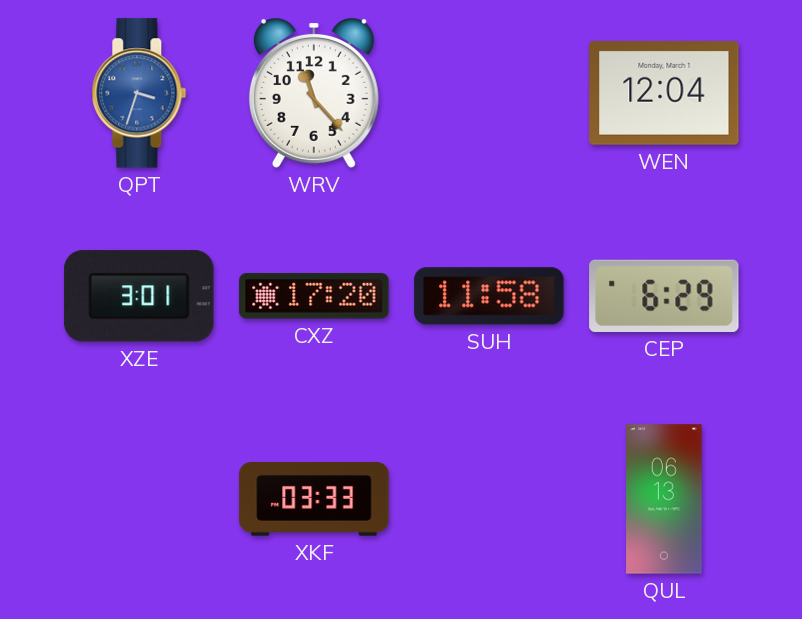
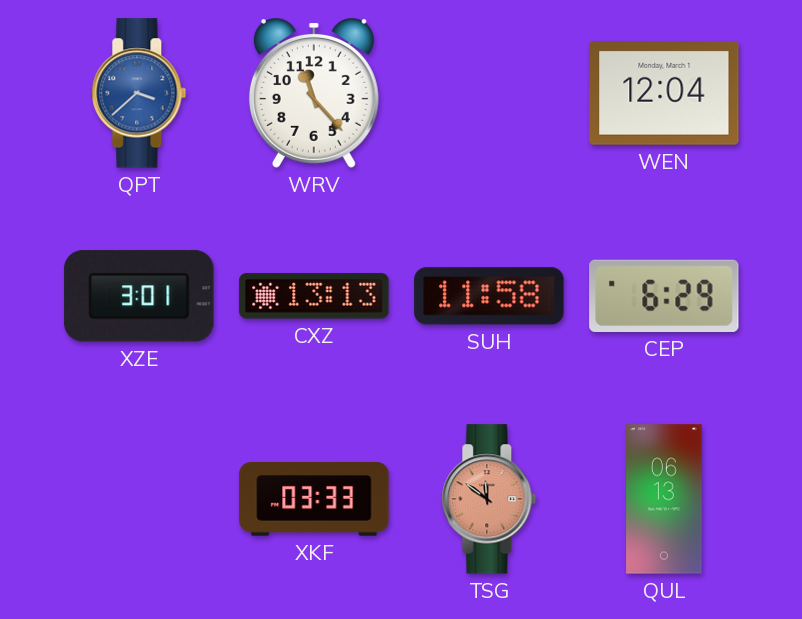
QPT: 3:33 -> 3:38
CXZ: 17:20 -> 13:13
TSG: none -> 11:51
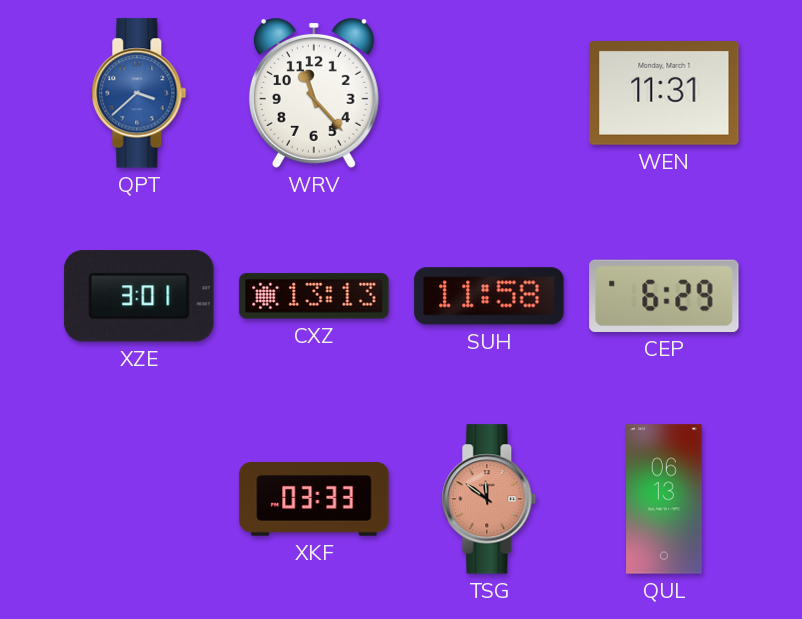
WEN: 12:04 -> 11:31
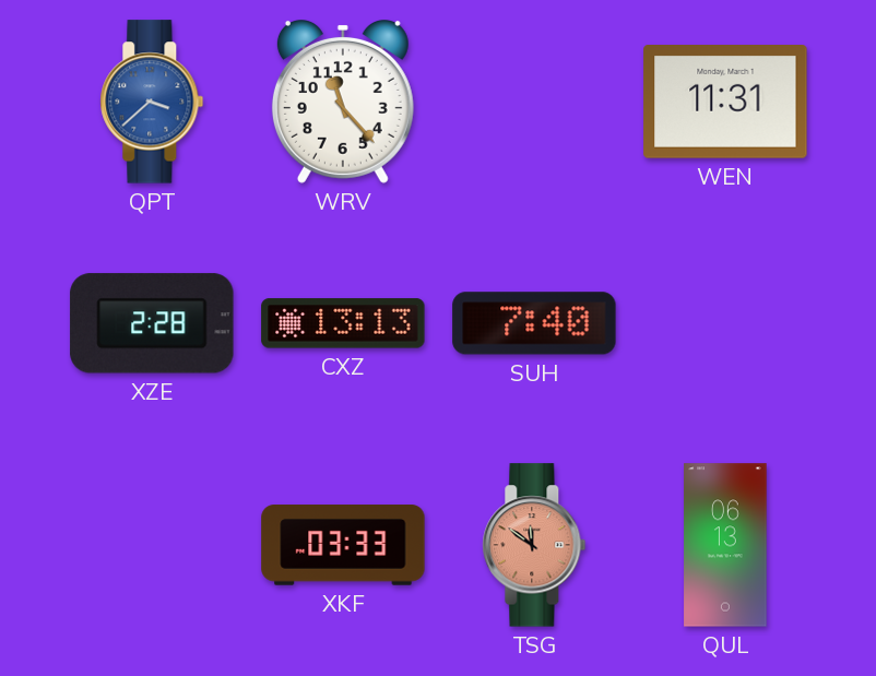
XZE: 3:01 -> 2:28
SUH: 11:58 -> 7:40
CEP: 6:29 -> none
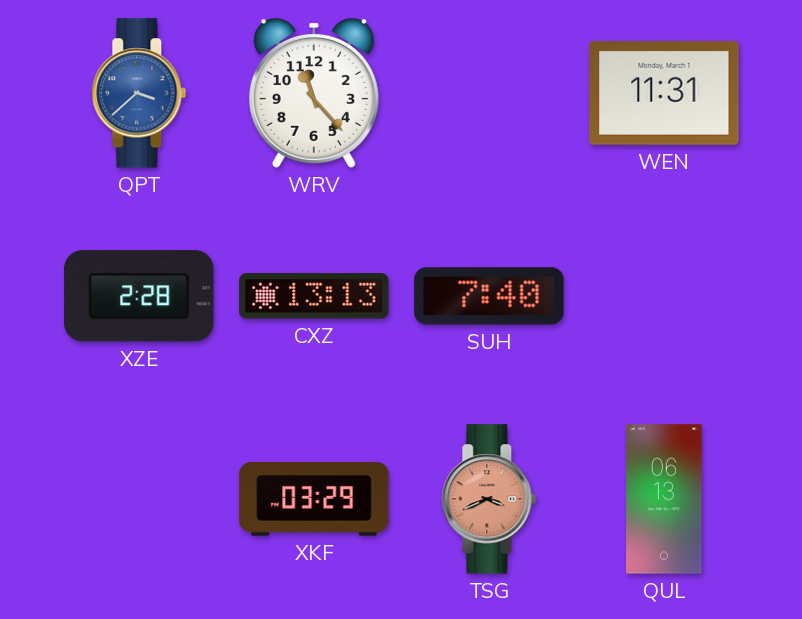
XKF: 03:33 -> 03:29
TSG: 11:51 -> 3:41
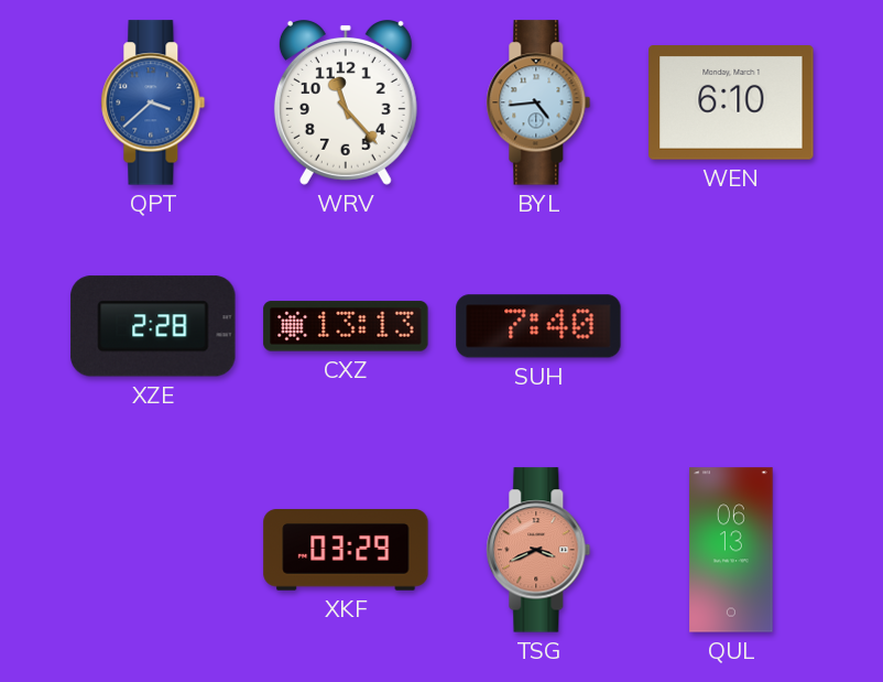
BYL: none -> 4:44
WEN: 11:31 -> 6:10
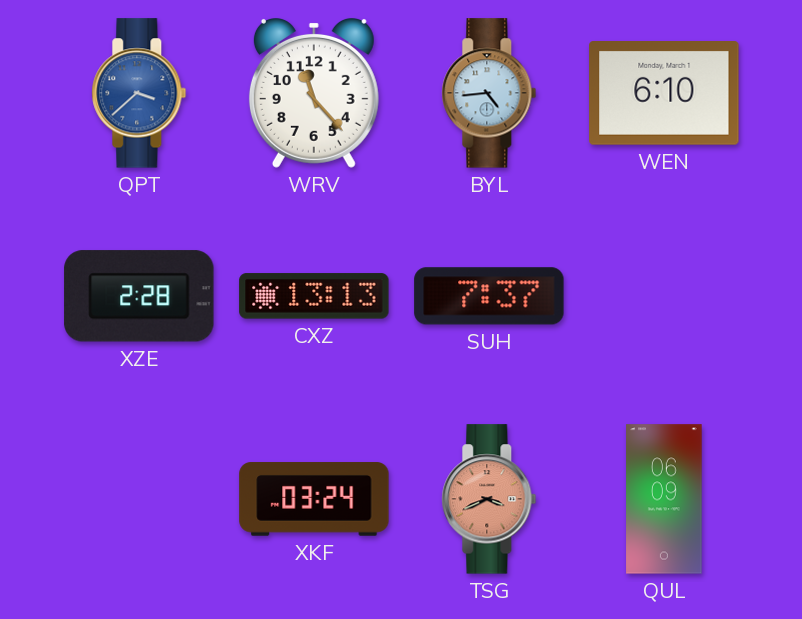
SUH: 7:40 -> 7:37
XKF: 03:29 -> 03:24
QUL: 06:13 -> 06:09
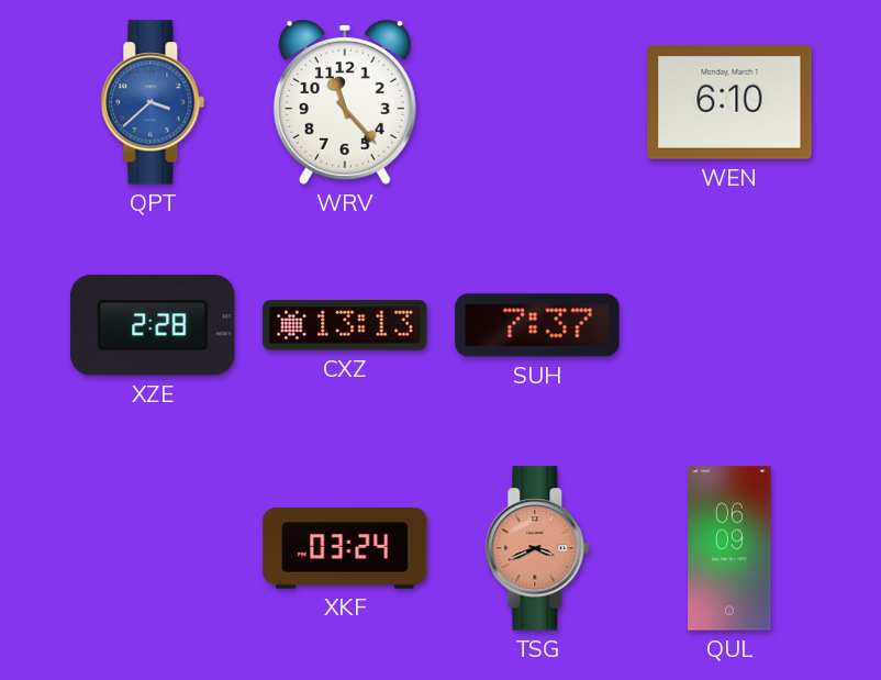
BYL: 4:44 -> none
